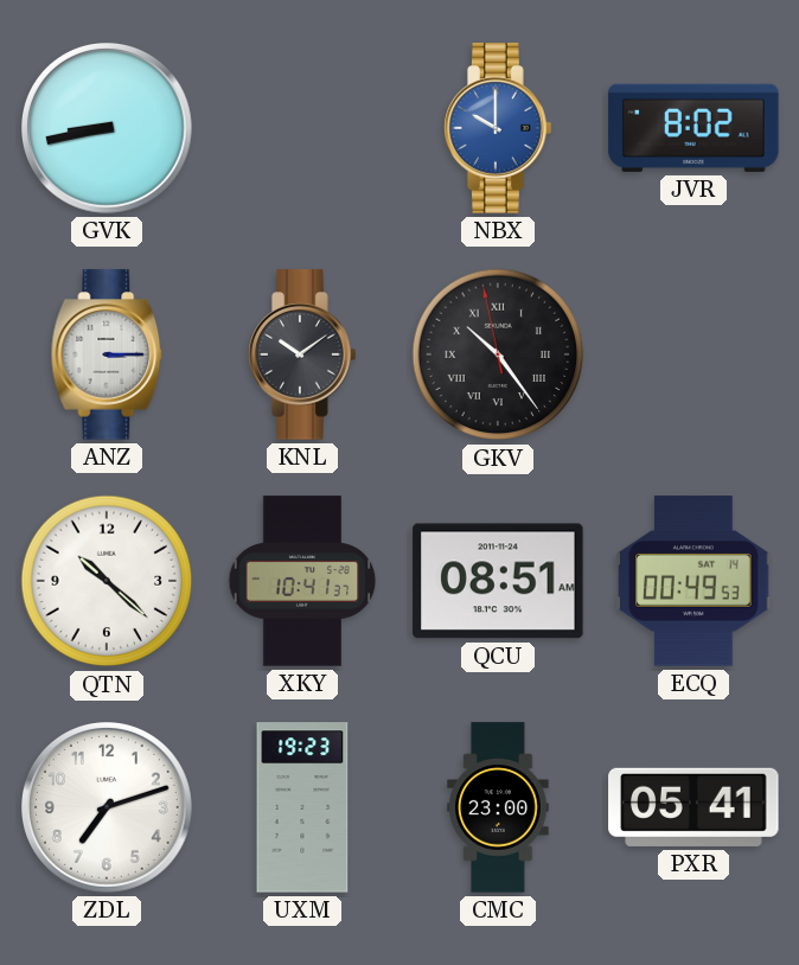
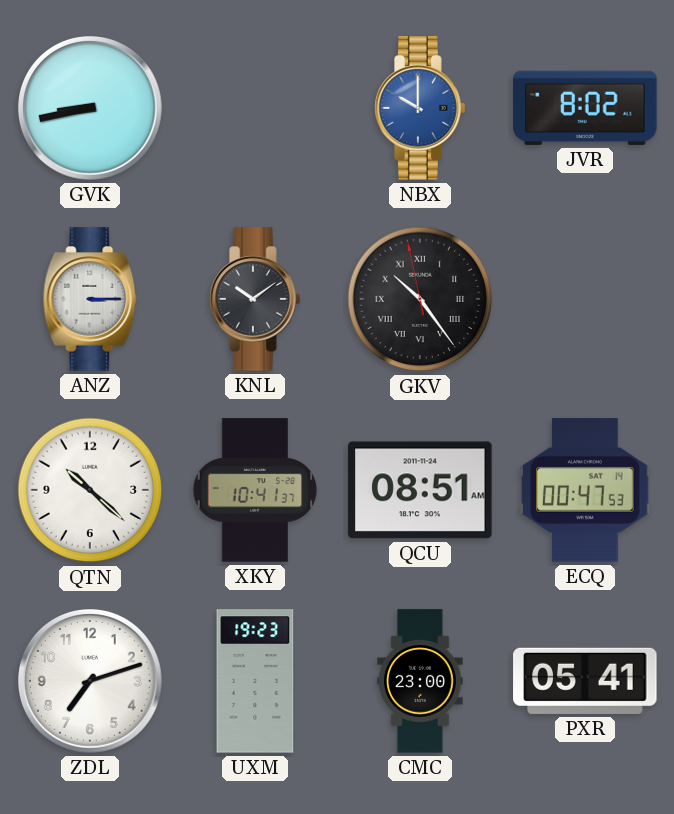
ECQ: 00:49 -> 00:47
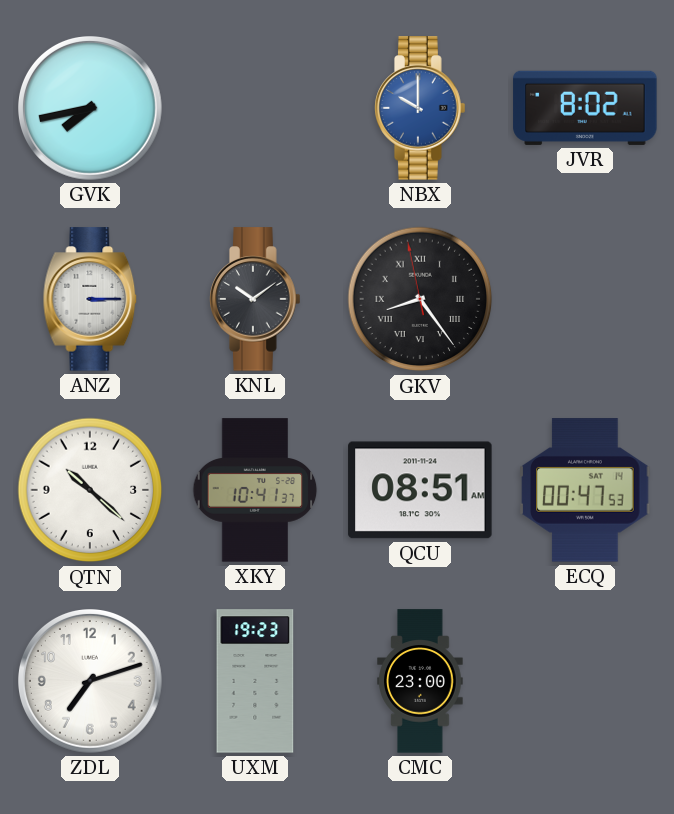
GVK: 8:43 -> 7:43
GKV: 10:23 -> 8:23
PXR: 05:41 -> none
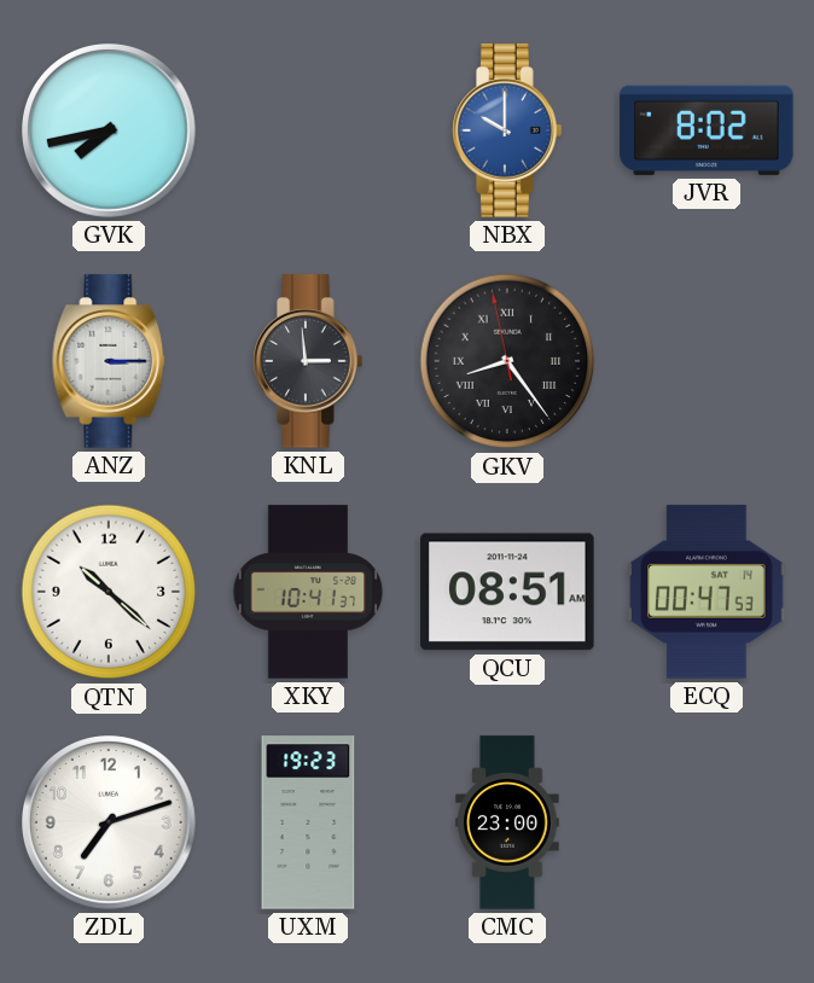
KNL: 10:09 -> 2:59
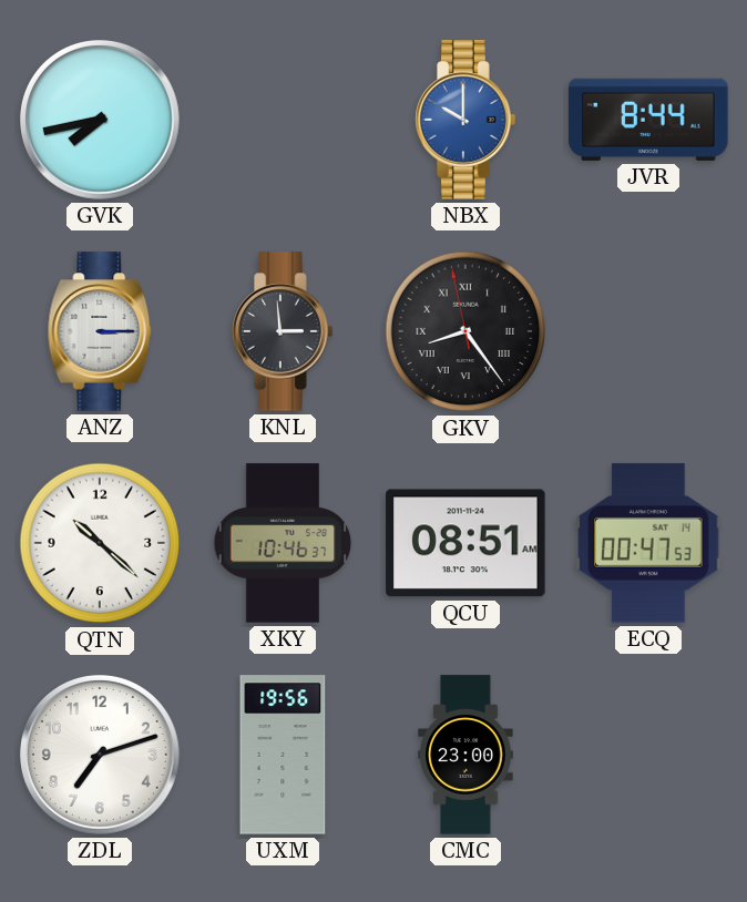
JVR: 8:02 -> 8:44
XKY: 10:41 -> 10:46
UXM: 19:23 -> 19:56
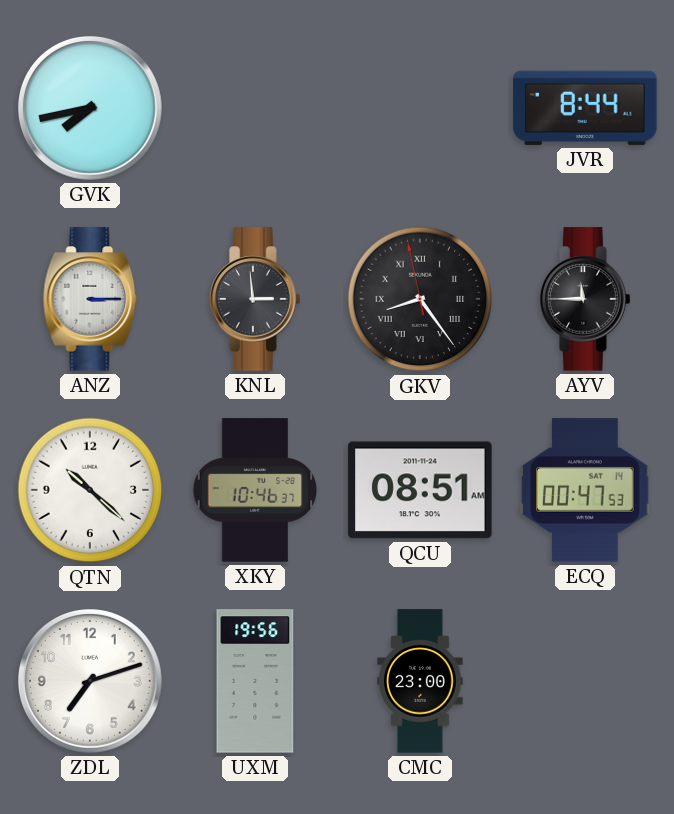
NBX: 10:00 -> none
AYV: none -> 11:45
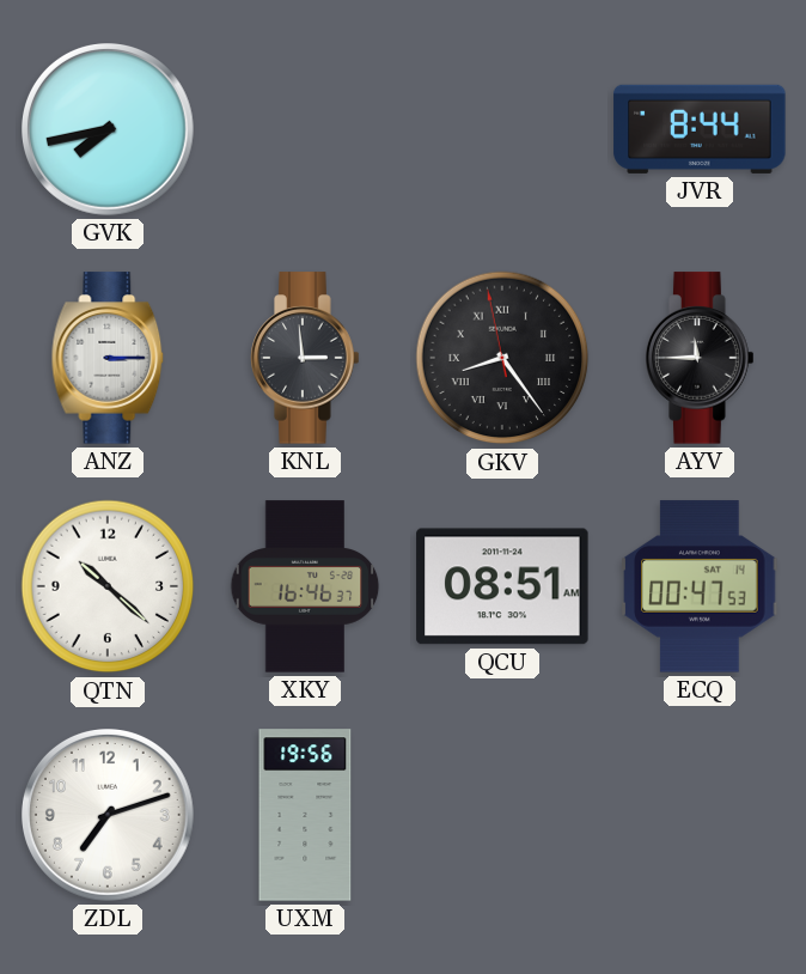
XKY: 10:46 -> 16:46
CMC: 23:00 -> none
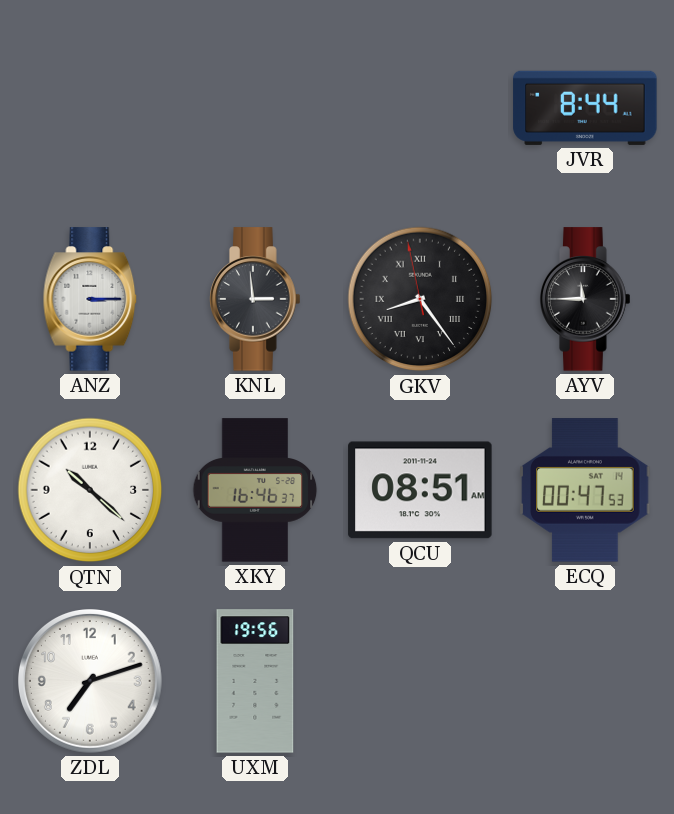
GVK: 7:43 -> none
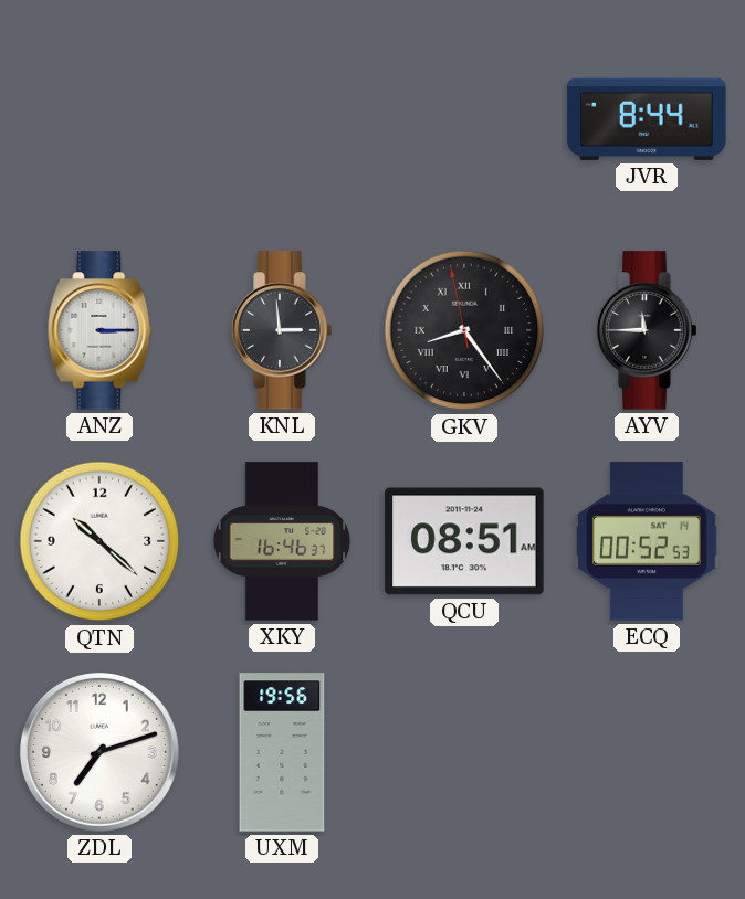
ECQ: 00:47 -> 00:52
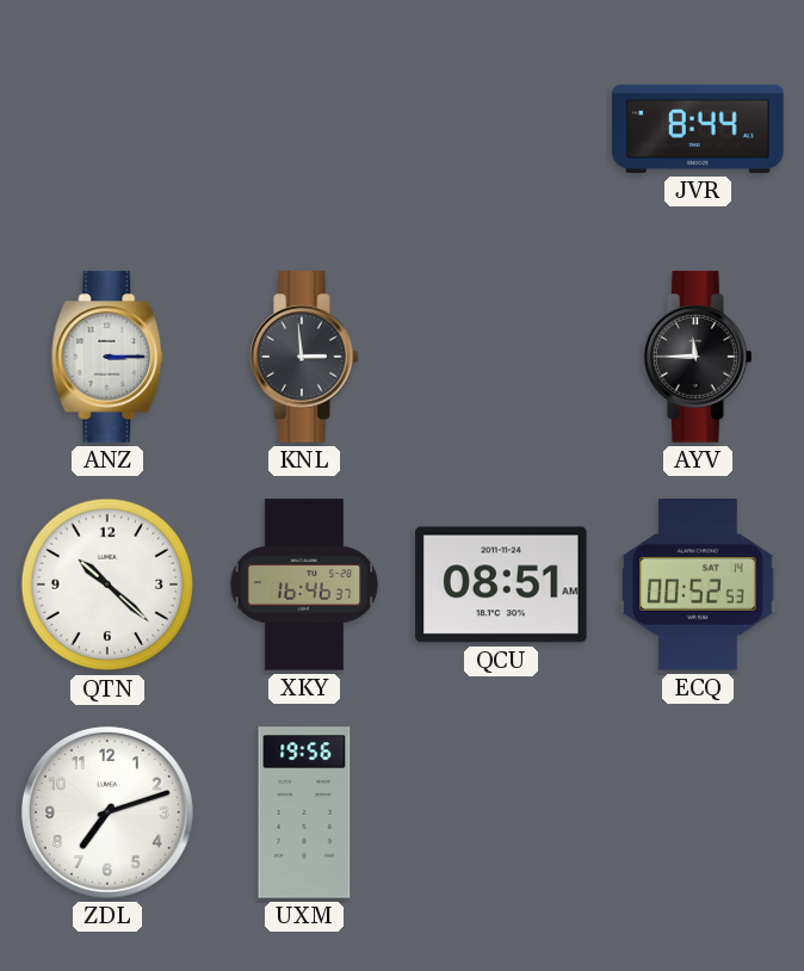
GKV: 8:23 -> none
